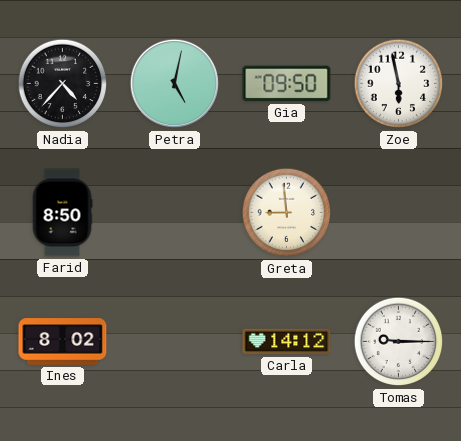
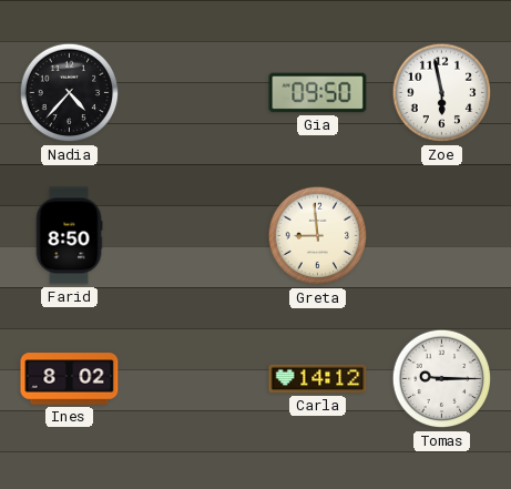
Petra: 5:02 -> none
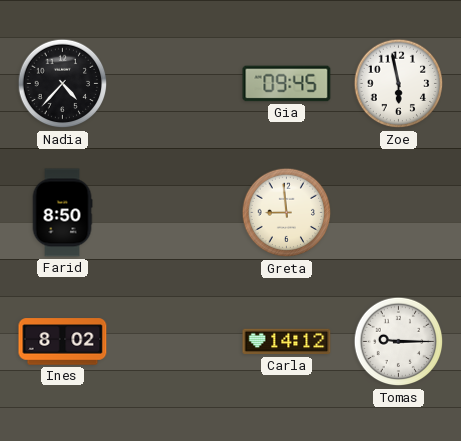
Gia: 09:50 -> 09:45
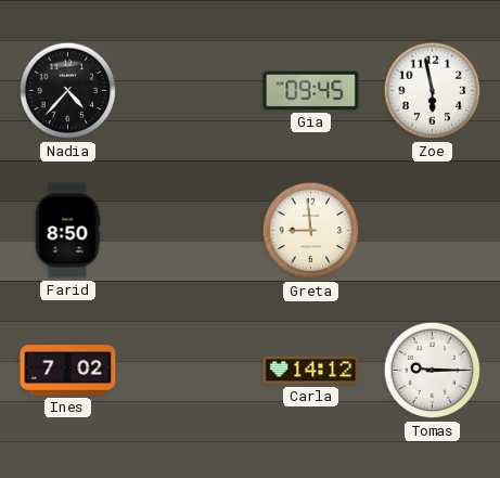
Ines: 8:02 -> 7:02
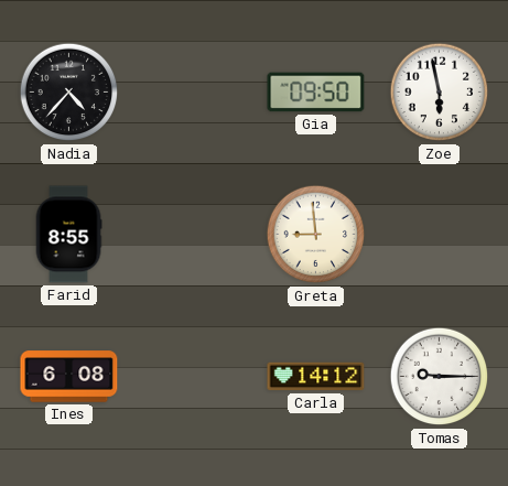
Gia: 09:45 -> 09:50
Farid: 8:50 -> 8:55
Ines: 7:02 -> 6:08
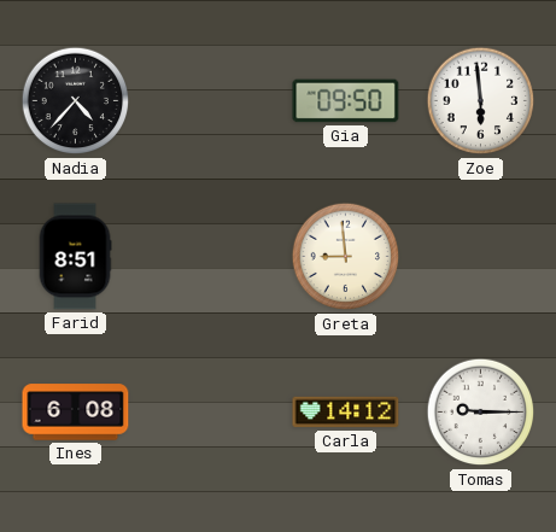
Zoe: 5:58 -> 5:59
Farid: 8:55 -> 8:51
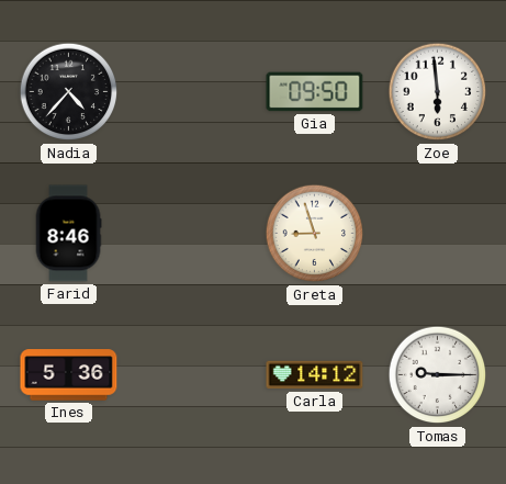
Farid: 8:51 -> 8:46
Greta: 8:59 -> 8:57
Ines: 6:08 -> 5:36
